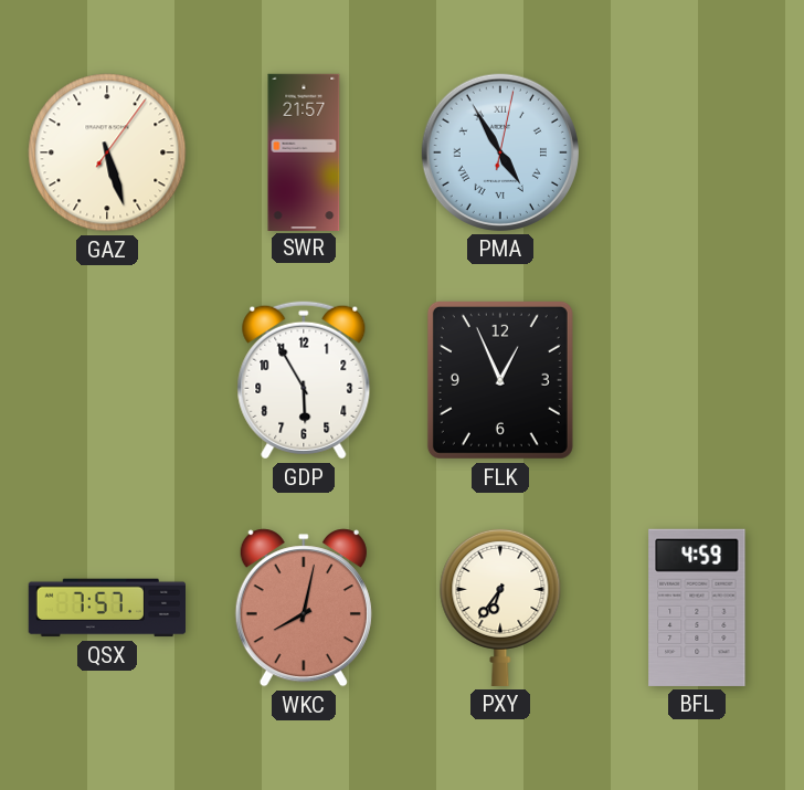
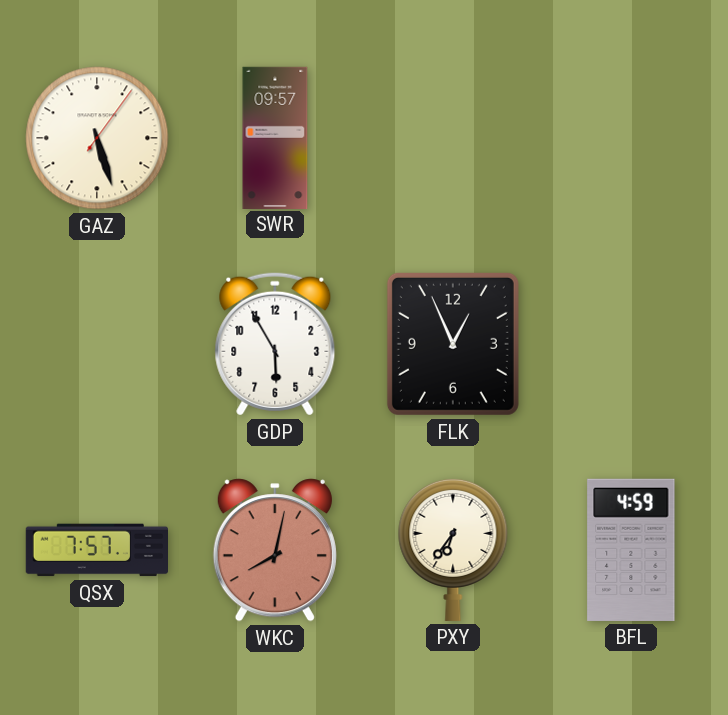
SWR: 21:57 -> 09:57
PMA: 4:55 -> none
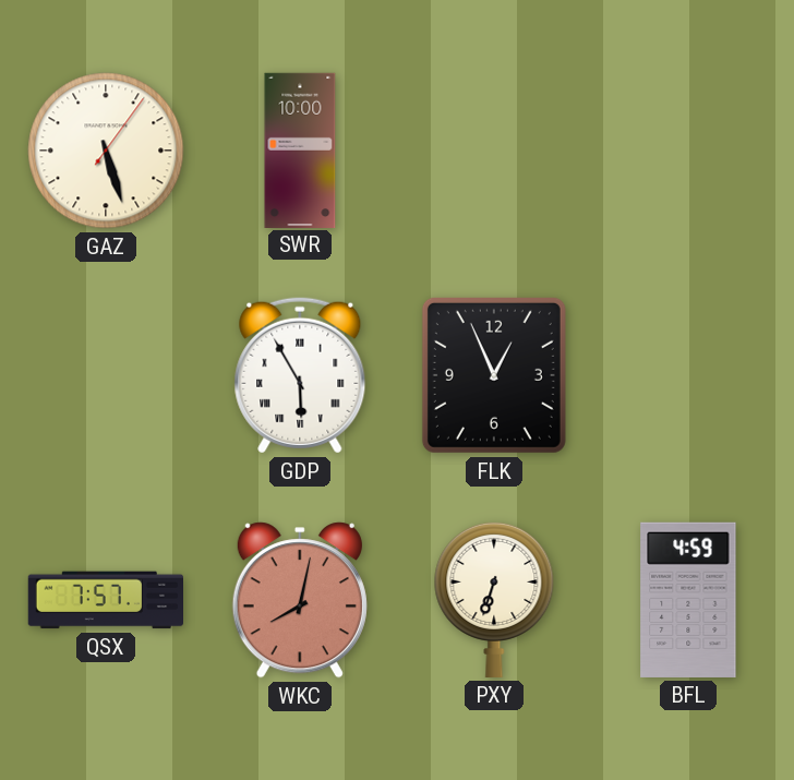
SWR: 09:57 -> 10:00
GDP numerals: Arabic -> Roman
PXY: 6:36 -> 6:33
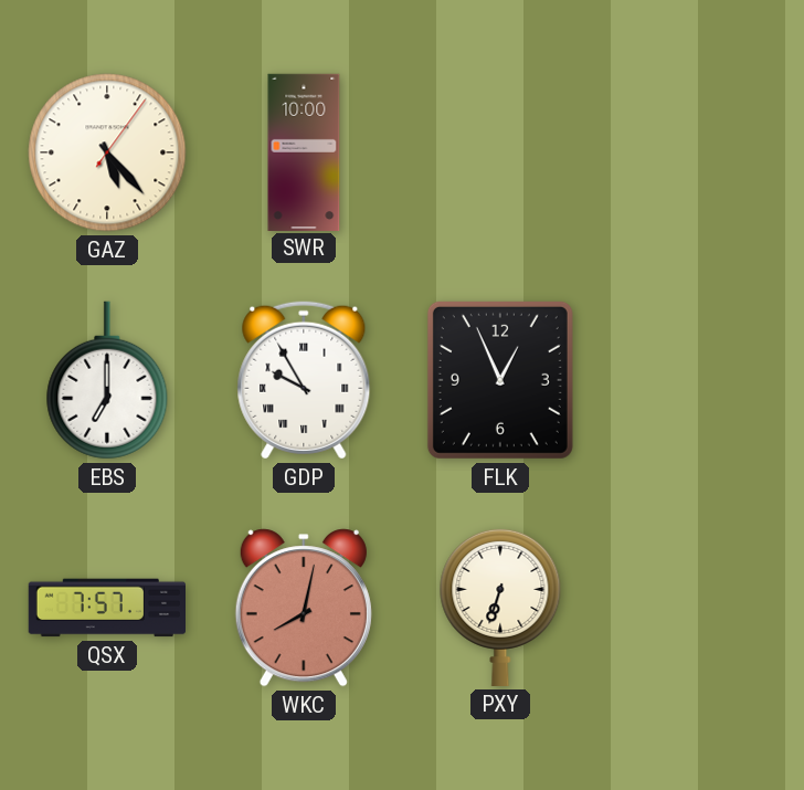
GAZ: 5:27 -> 5:23
EBS: none -> 7:00
GDP: 5:55 -> 9:55
BFL: 4:59 -> none
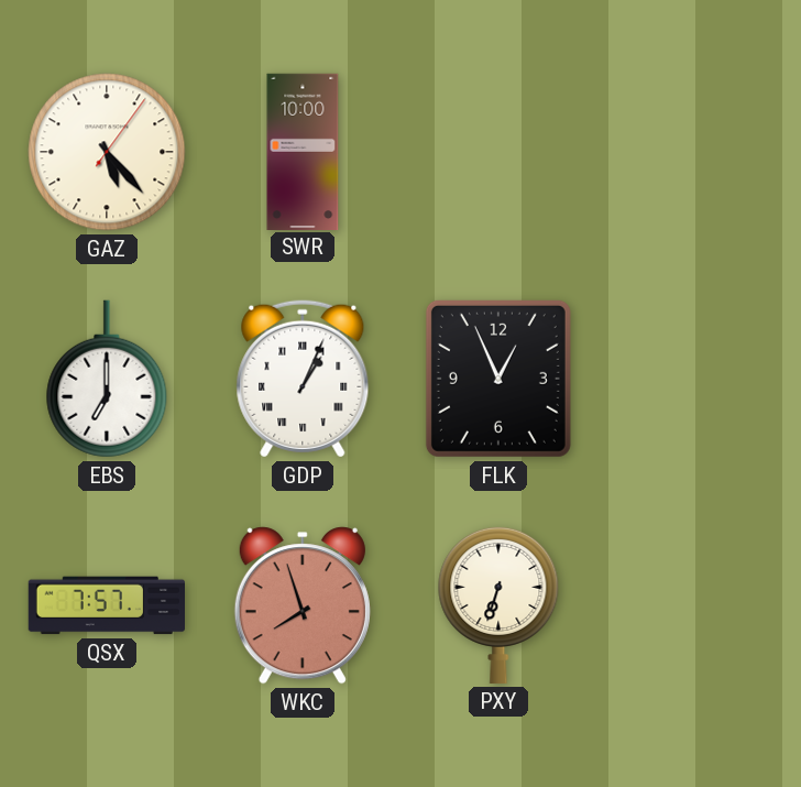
GDP: 9:55 -> 1:04
WKC: 8:02 -> 7:57
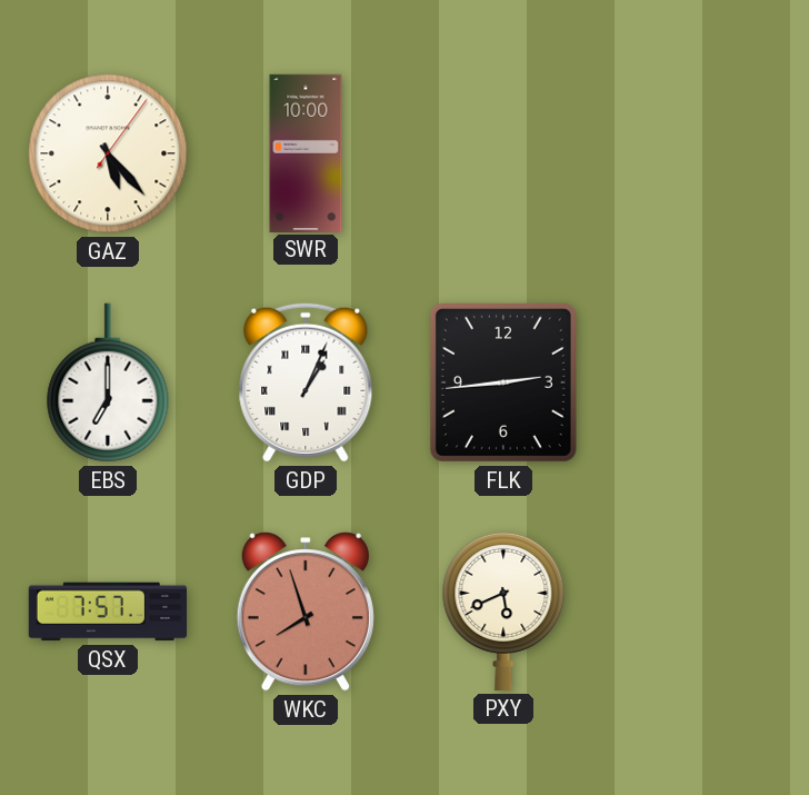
FLK: 12:56 -> 2:44
PXY: 6:33 -> 5:41
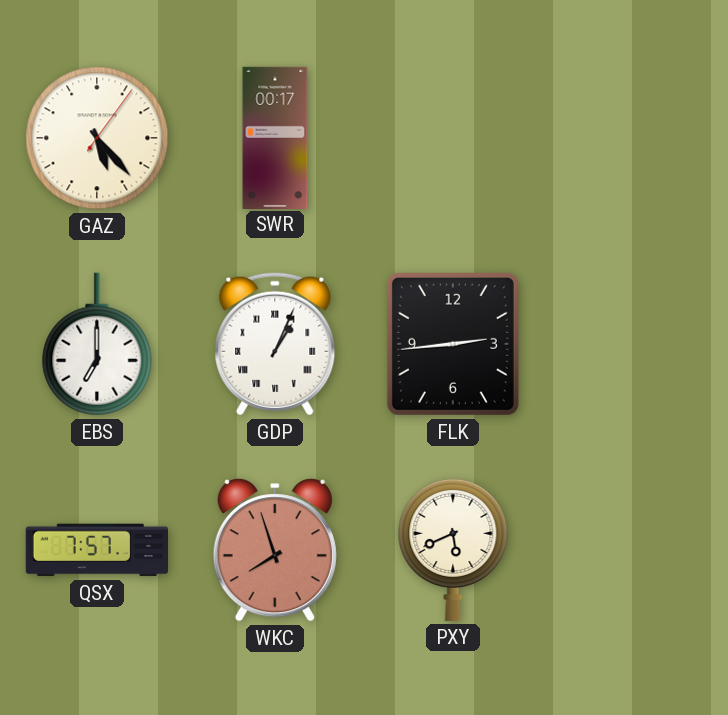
SWR: 10:00 -> 00:17
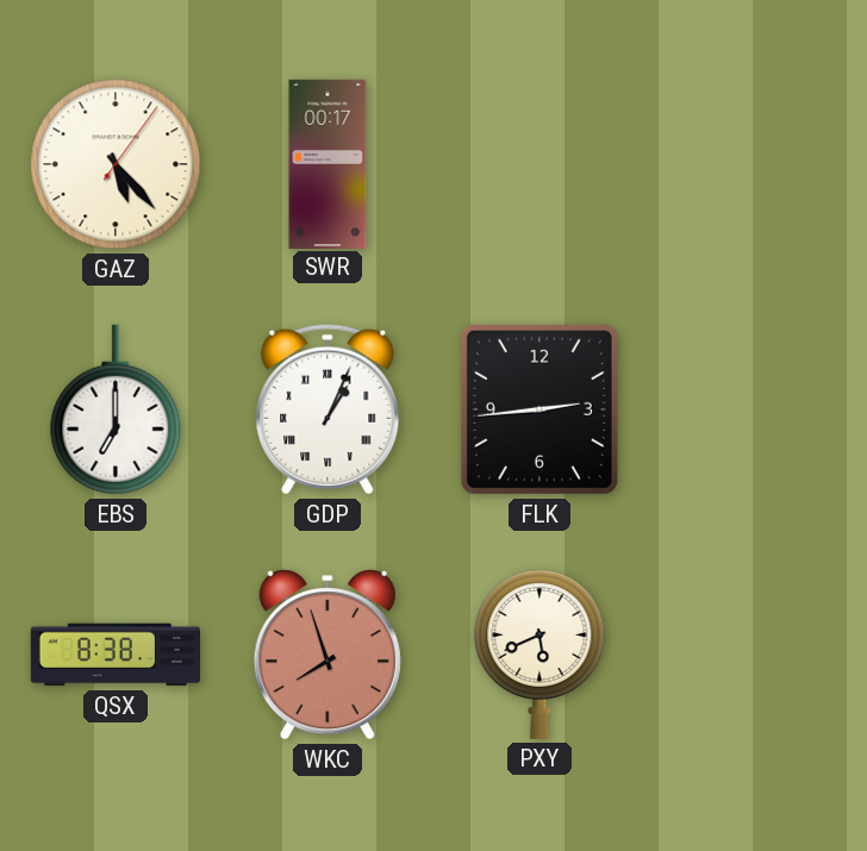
QSX: 7:57 -> 8:38
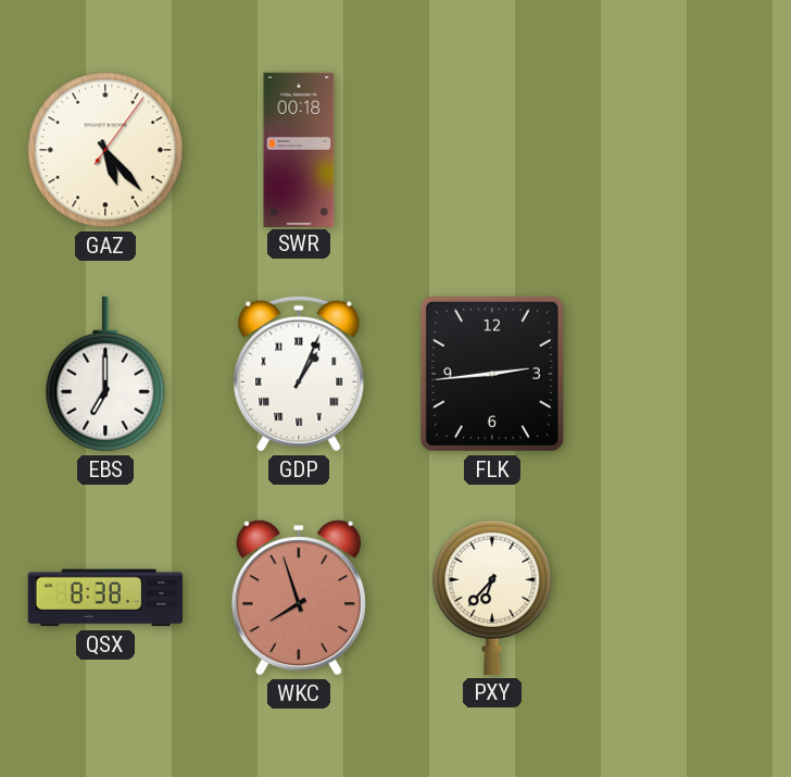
SWR: 00:17 -> 00:18
PXY: 5:41 -> 6:37
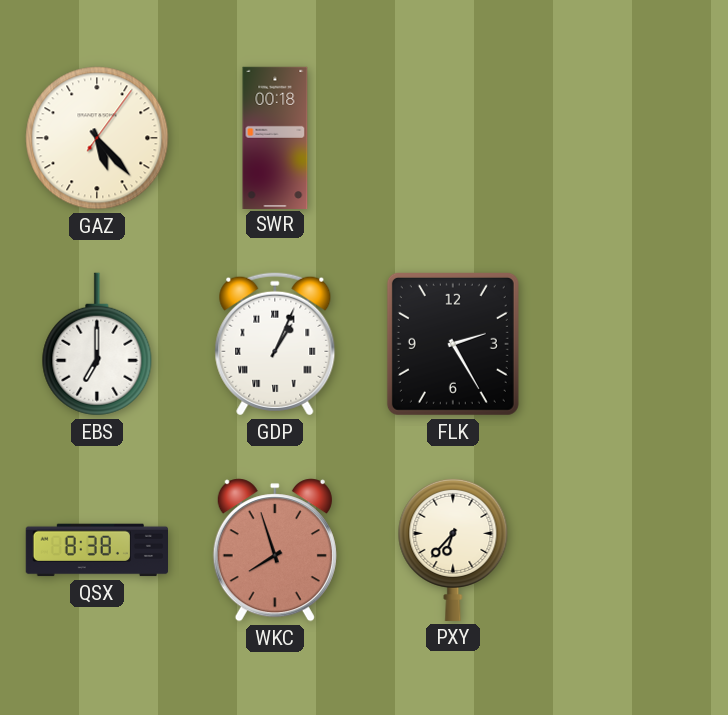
FLK: 2:44 -> 2:25
